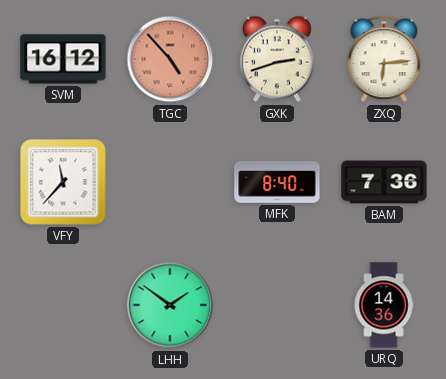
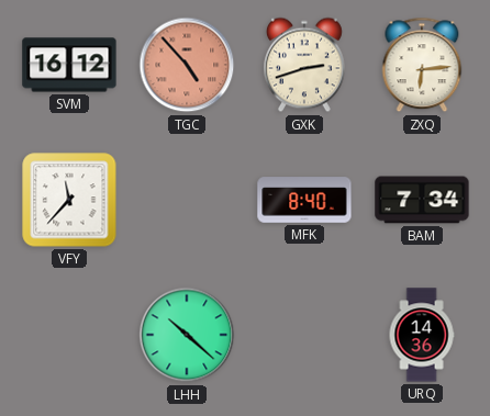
BAM: 7:36 -> 7:34
LHH: 1:51 -> 10:22
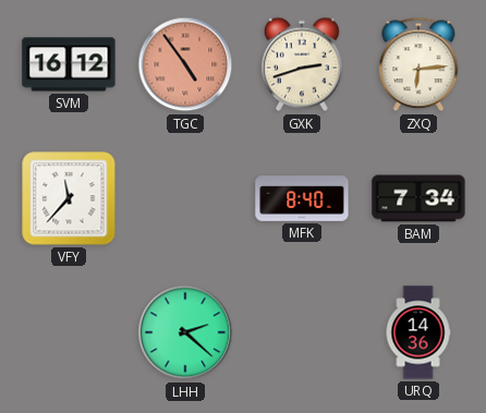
TGC: 4:53 -> 4:54
LHH: 10:22 -> 2:22
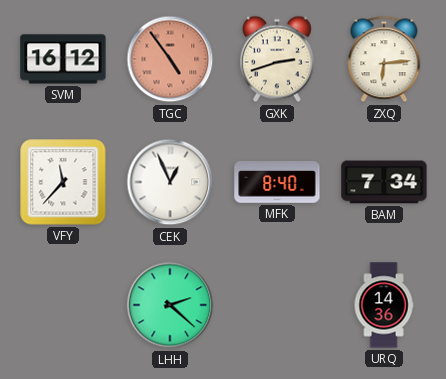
CEK: none -> 12:56
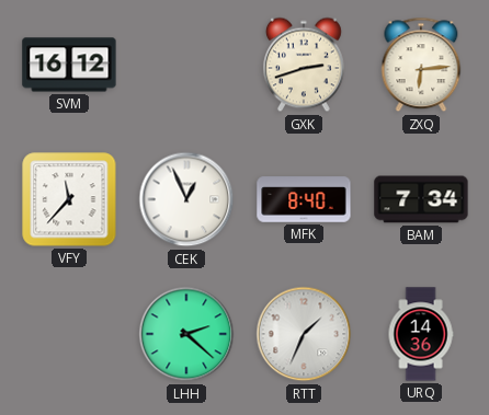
TGC: 4:54 -> none
RTT: none -> 1:34
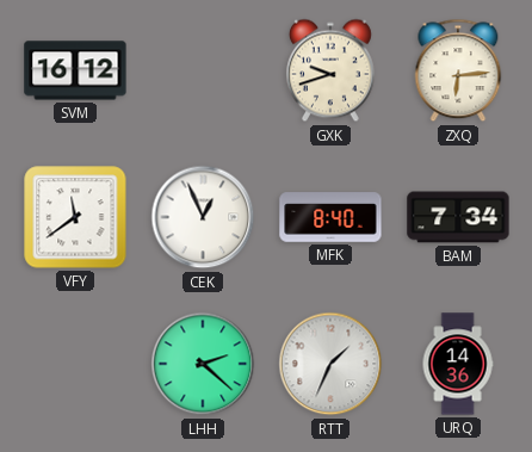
GXK: 2:42 -> 9:42
VFY: 11:37 -> 11:39
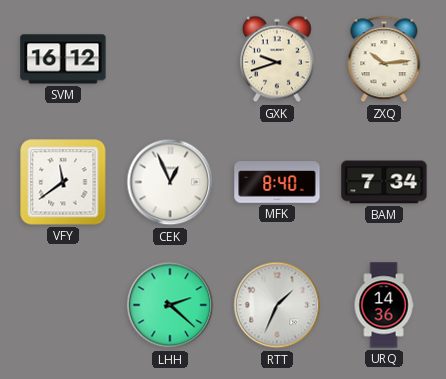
ZXQ: 6:14 -> 10:14
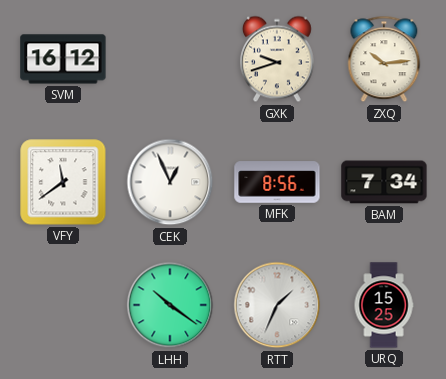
MFK: 8:40 -> 8:56
LHH: 2:22 -> 10:21
URQ: 14:36 -> 15:25
